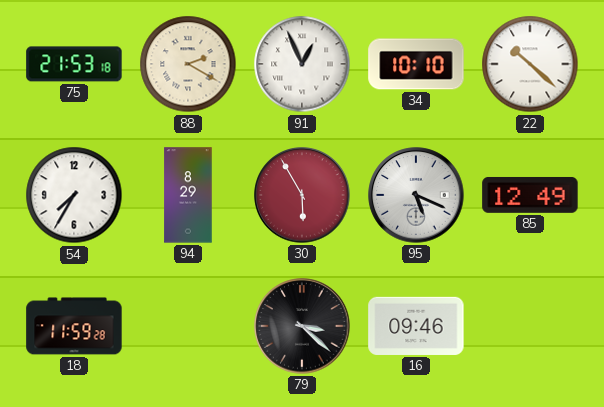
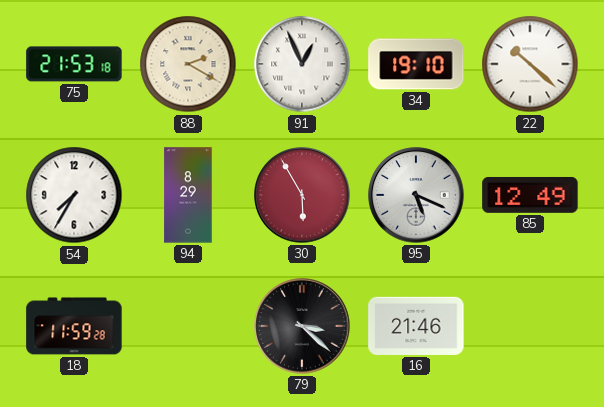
34: 10:10 -> 19:10
16: 09:46 -> 21:46
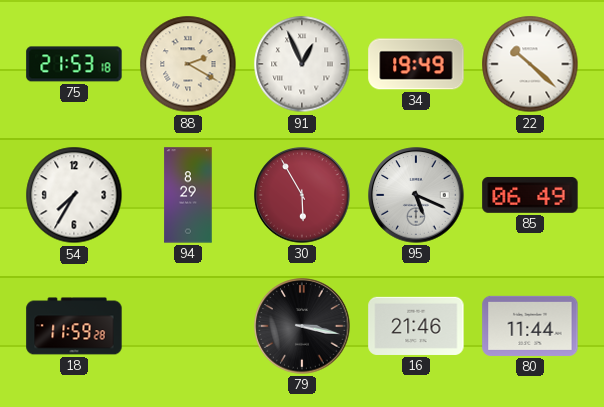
34: 19:10 -> 19:49
85: 12:49 -> 06:49
79: 3:22 -> 3:17
80: none -> 11:44
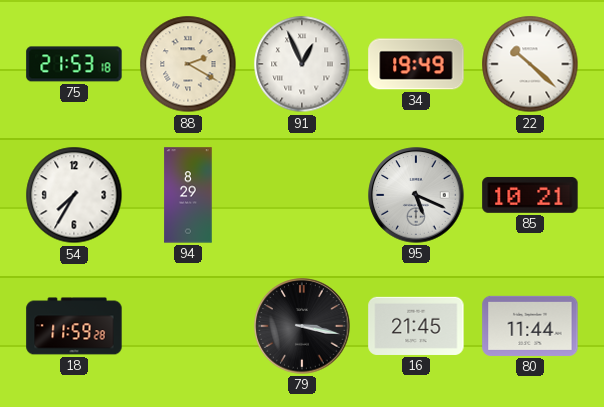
30: 5:55 -> none
85: 06:49 -> 10:21
16: 21:46 -> 21:45
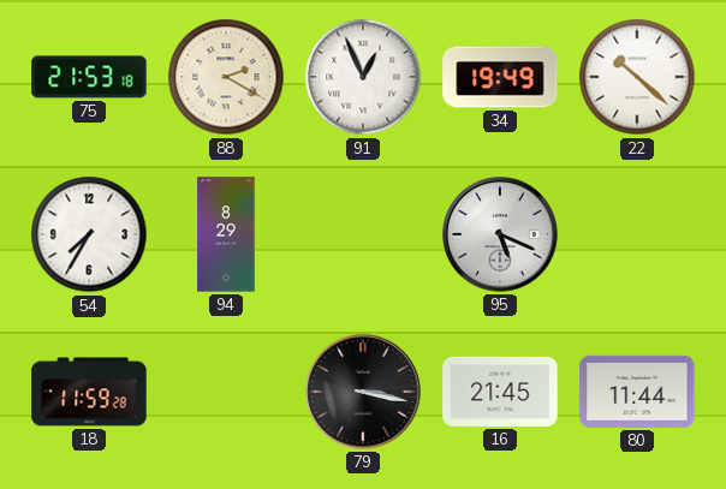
85: 10:21 -> none
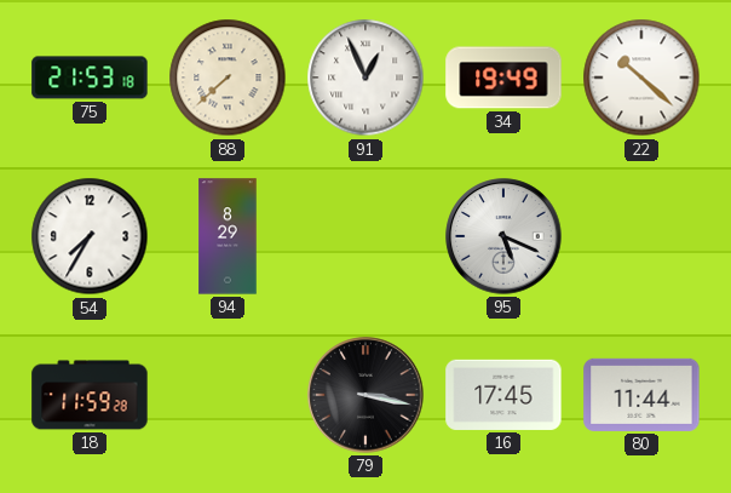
88: 2:20 -> 7:38
16: 21:45 -> 17:45
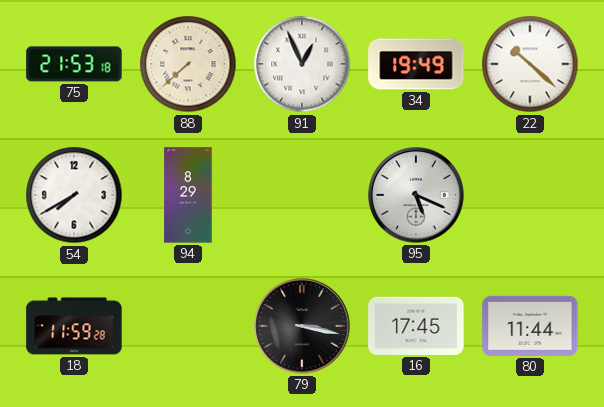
54: 7:35 -> 7:40
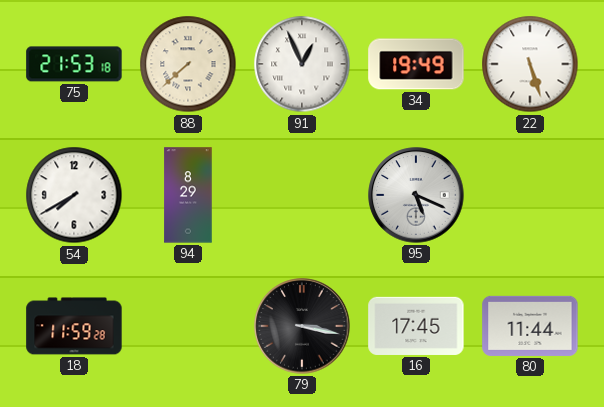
22: 10:22 -> 5:27
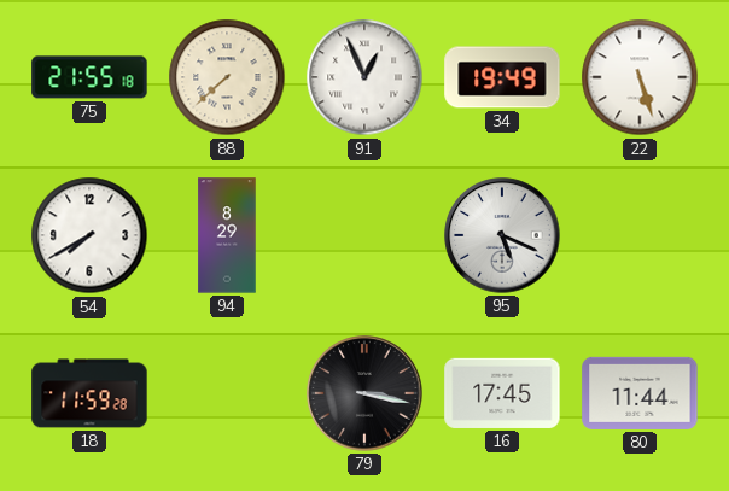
75: 21:53 -> 21:55
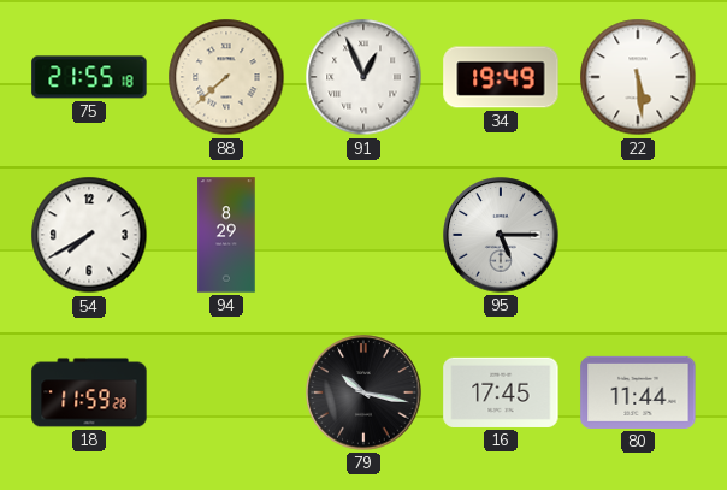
22: 5:27 -> 5:29
95: 5:19 -> 5:15
79: 3:17 -> 10:17
